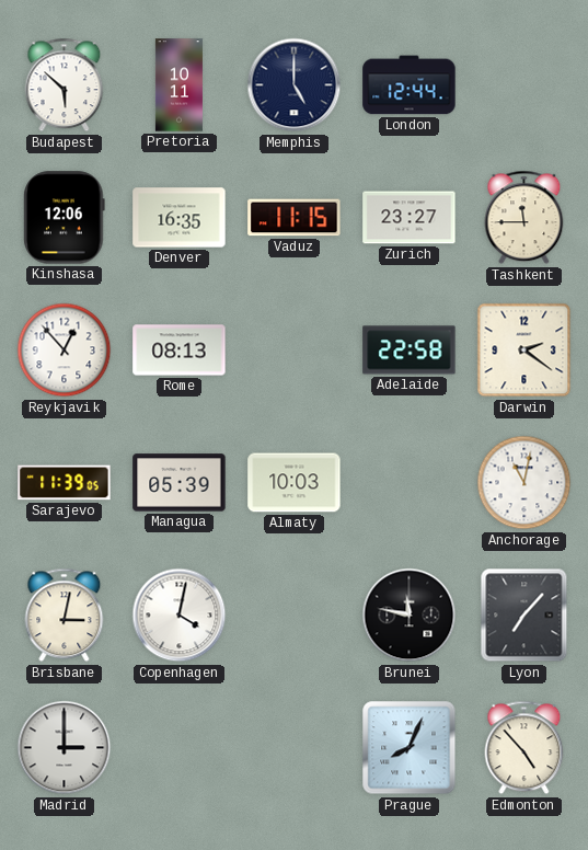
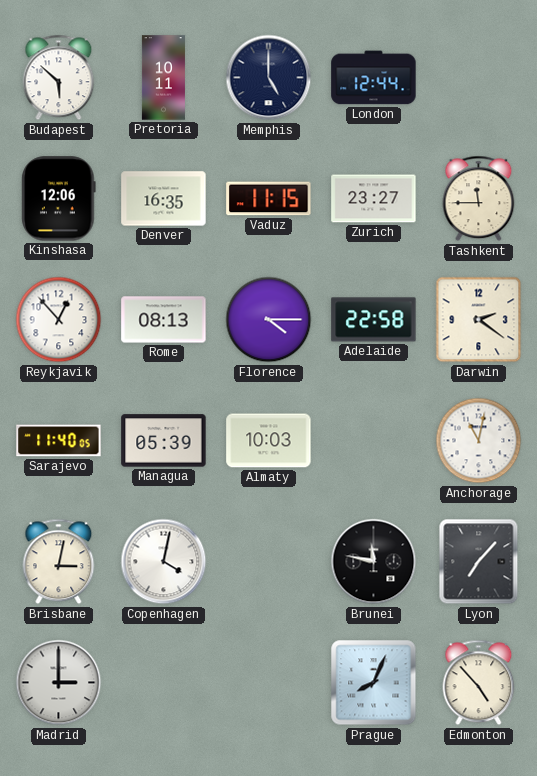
Florence: none -> 4:15
Sarajevo: 11:39 -> 11:40
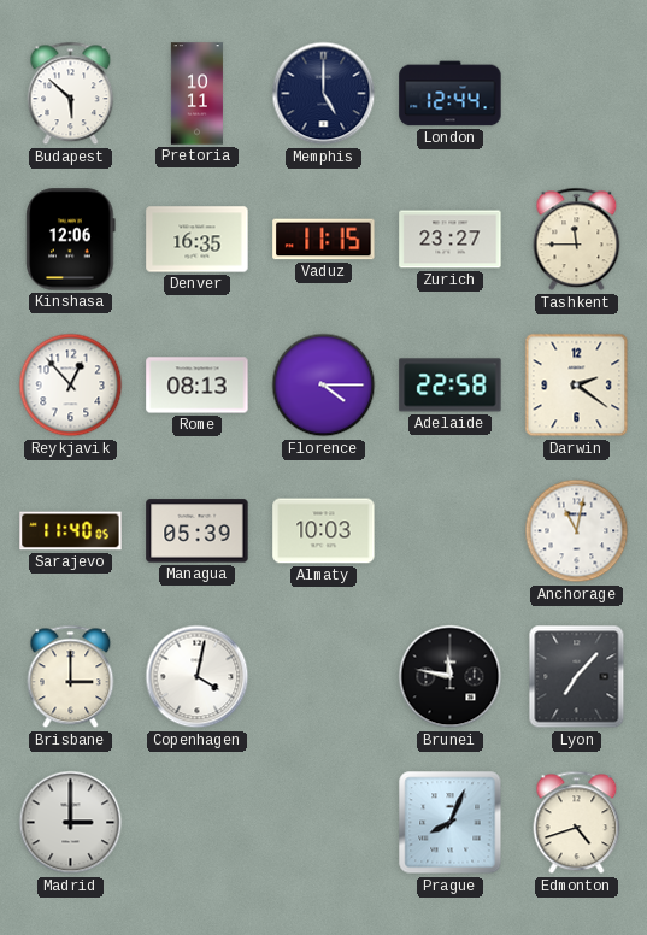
Brisbane: 3:02 -> 3:00
Edmonton: 4:53 -> 4:42
